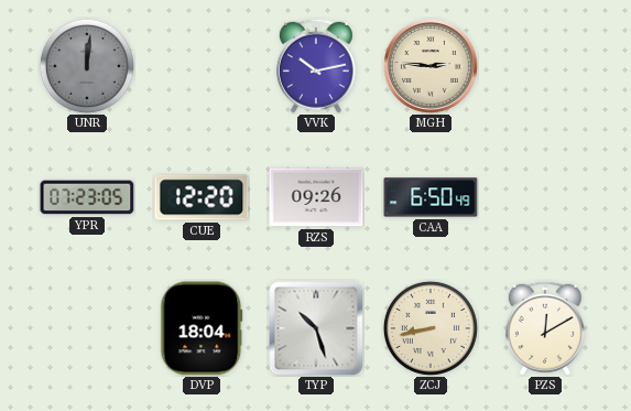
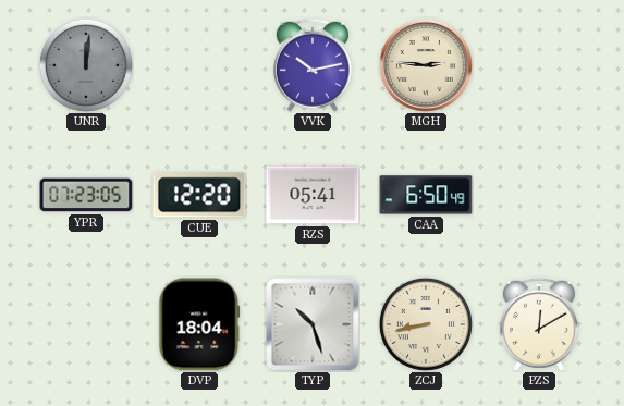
RZS: 09:26 -> 05:41
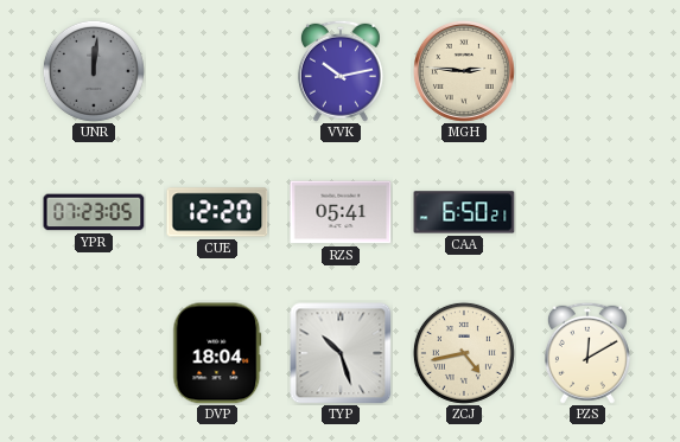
CAA: 6:50:49 -> 6:50:21
ZCJ: 8:43 -> 4:43
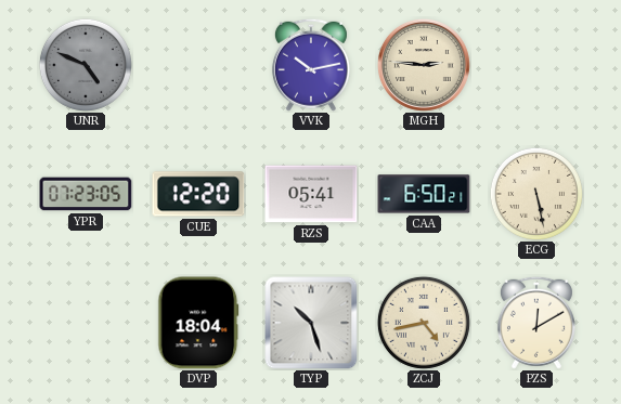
UNR: 12:01 -> 4:49
ECG: none -> 5:28
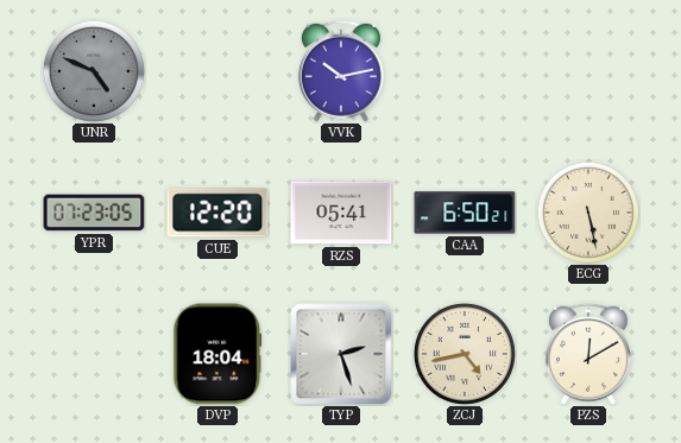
MGH: 2:46 -> none
TYP: 10:27 -> 2:27
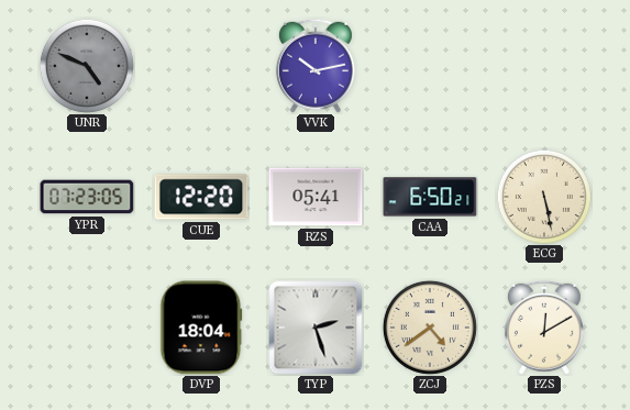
ZCJ: 4:43 -> 4:39
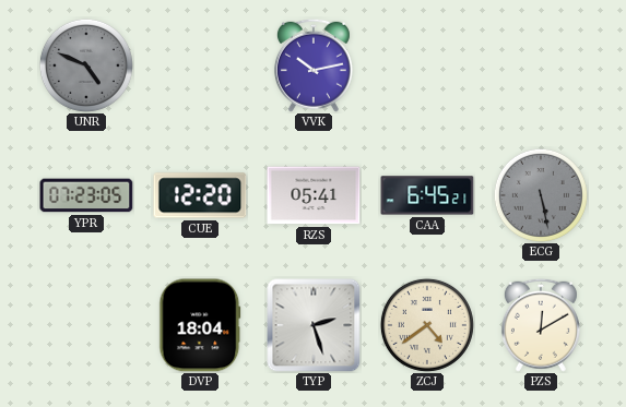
CAA: 6:50 -> 6:45
ECG dial: cream -> grey
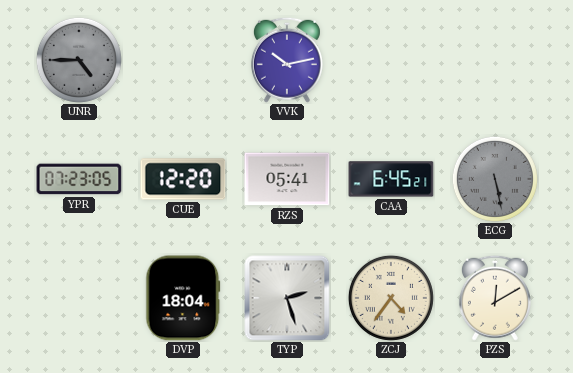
UNR: 4:49 -> 4:45
ZCJ: 4:39 -> 4:36
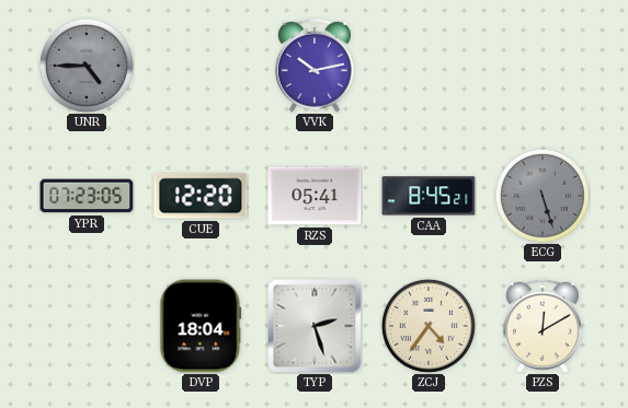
CAA: 6:45 -> 8:45
ECG: 5:28 -> 5:27
